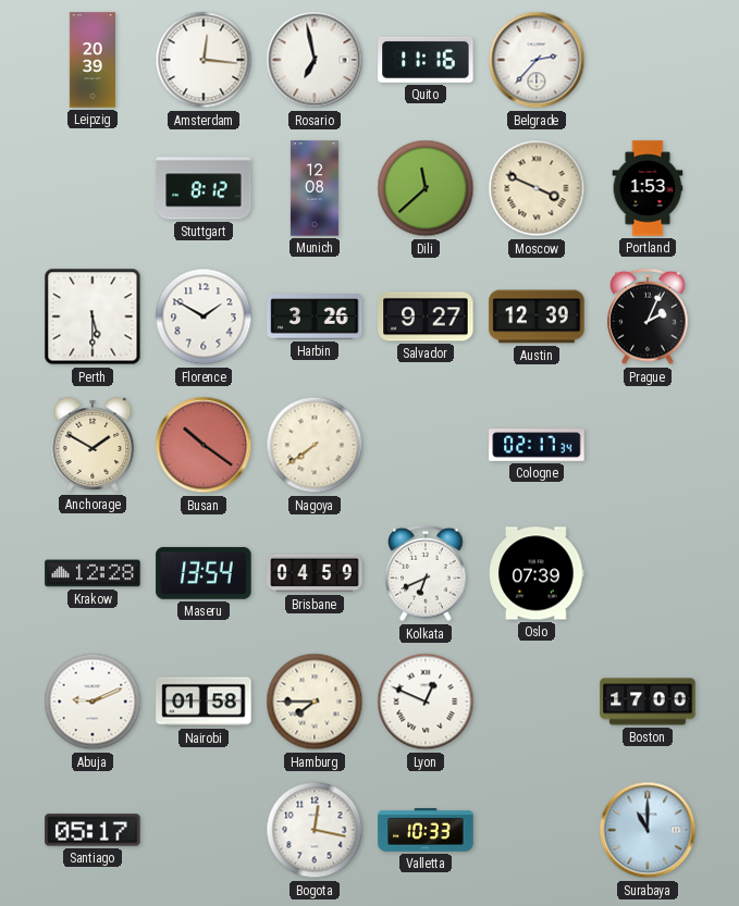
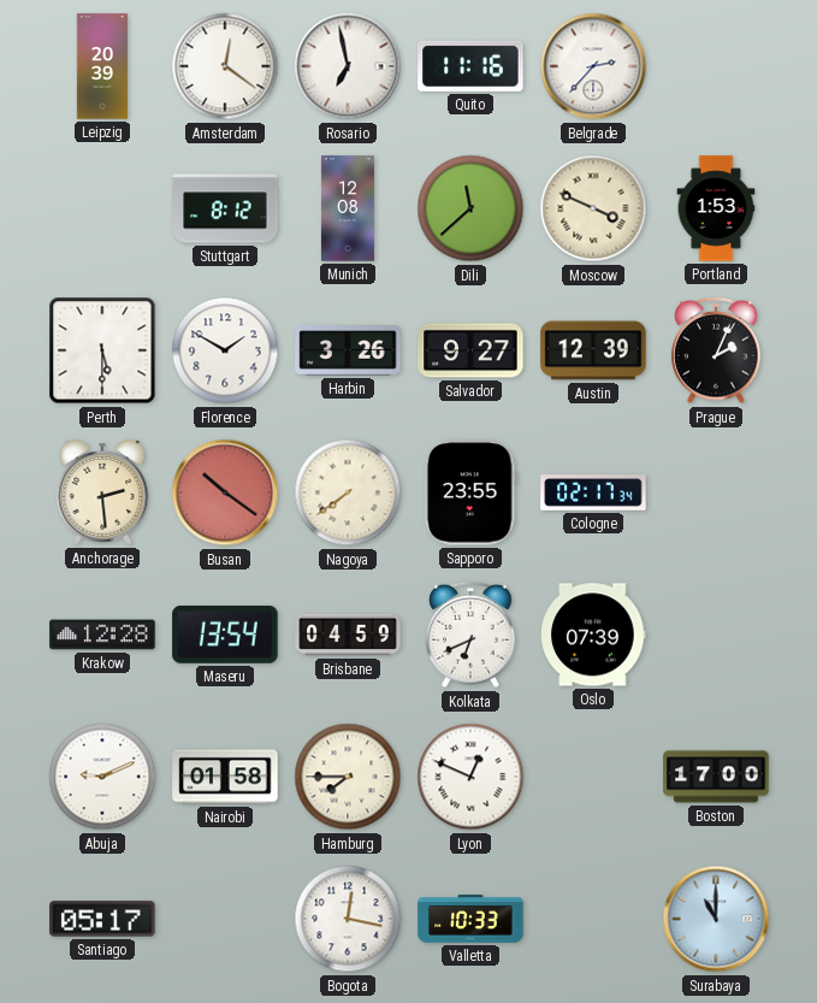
Amsterdam: 12:16 -> 12:21
Anchorage: 1:50 -> 2:29
Sapporo: none -> 23:55
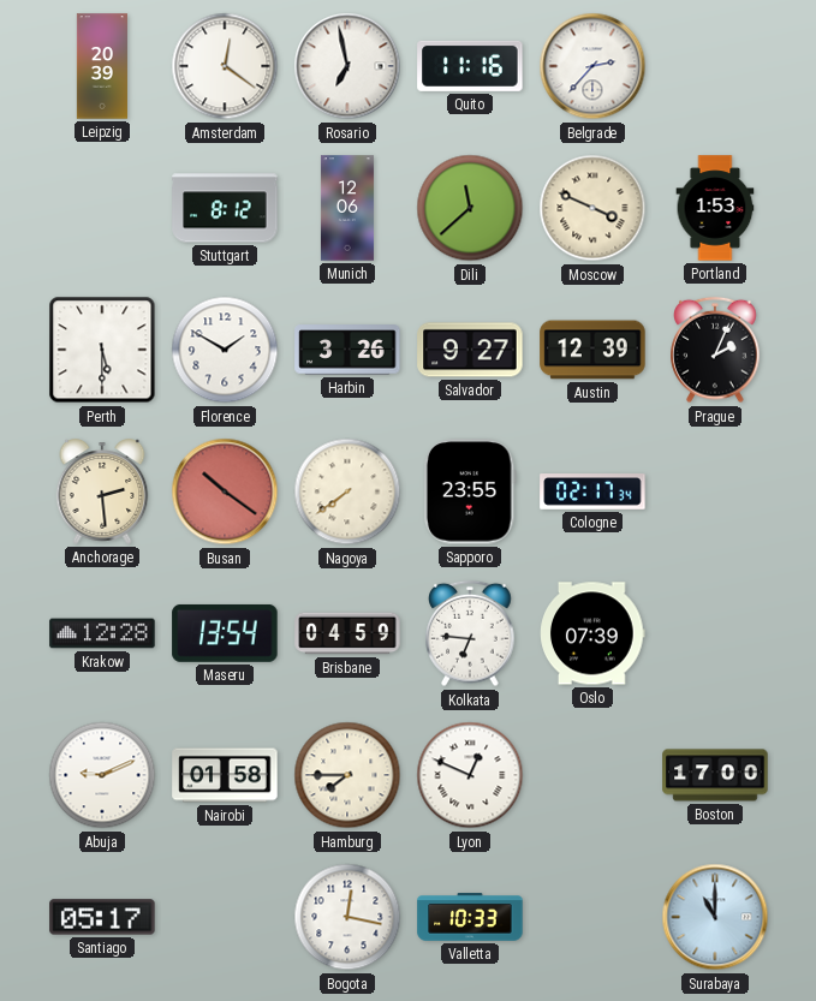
Munich: 12:08 -> 12:06
Kolkata: 6:41 -> 6:46
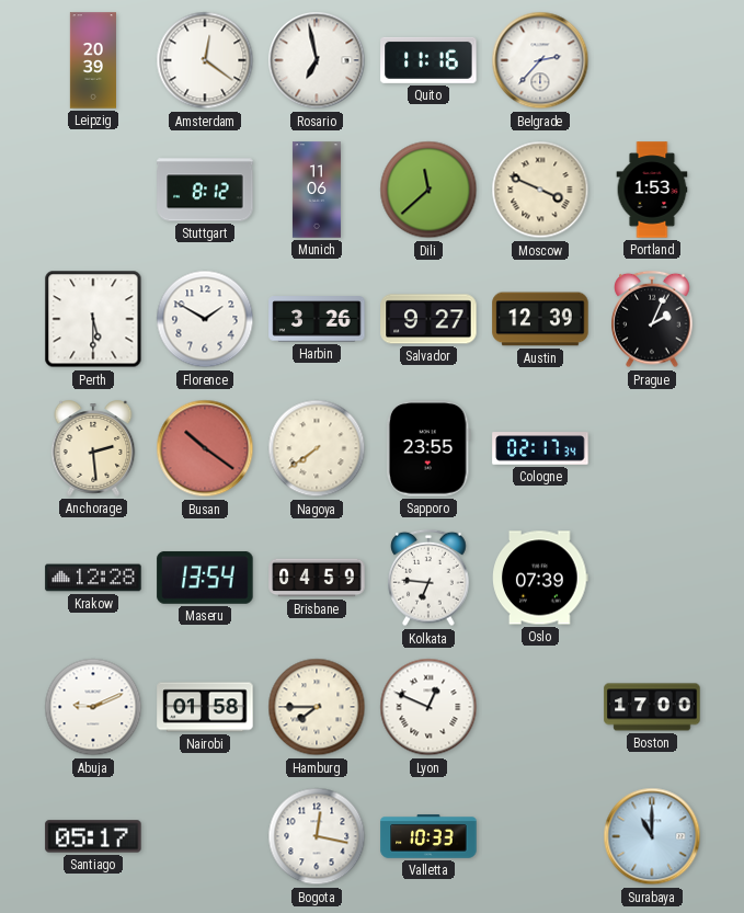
Munich: 12:06 -> 11:06
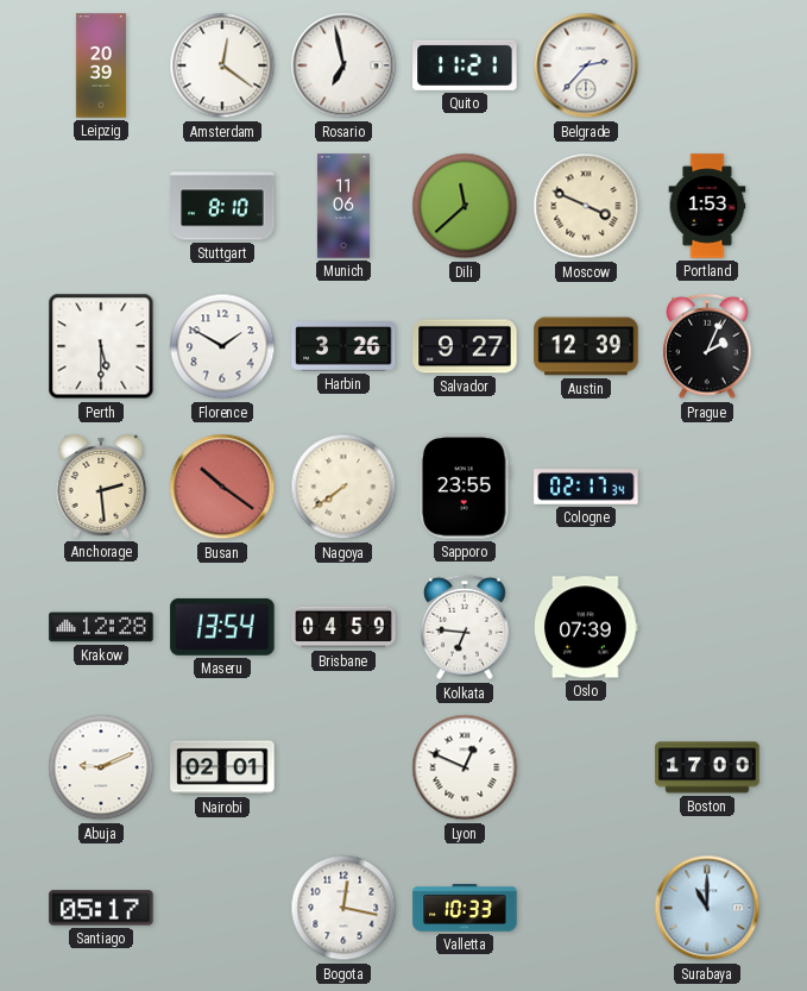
Quito: 11:16 -> 11:21
Stuttgart: 8:12 -> 8:10
Nairobi: 01:58 -> 02:01
Hamburg: 7:45 -> none
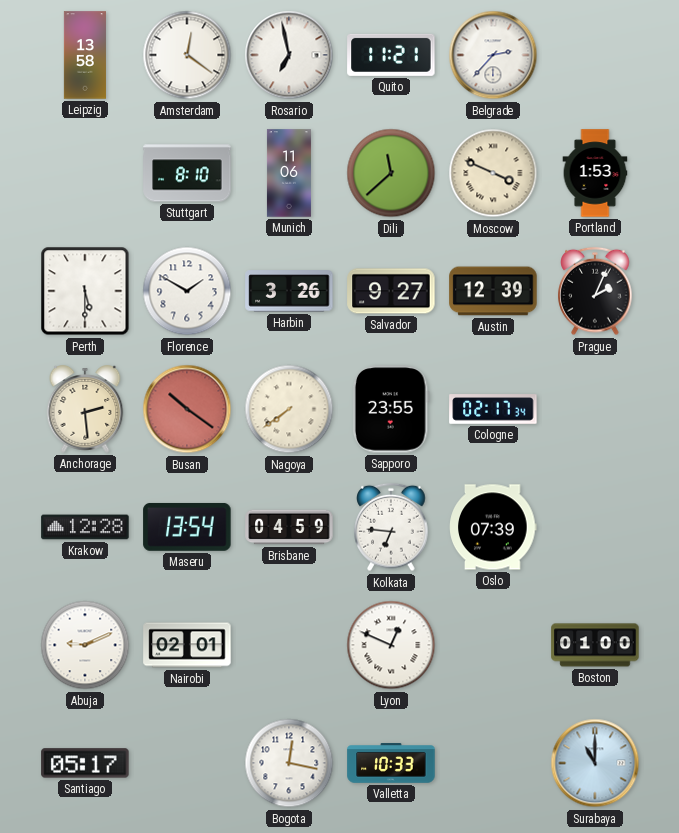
Leipzig: 20:39 -> 13:58
Boston: 17:00 -> 01:00
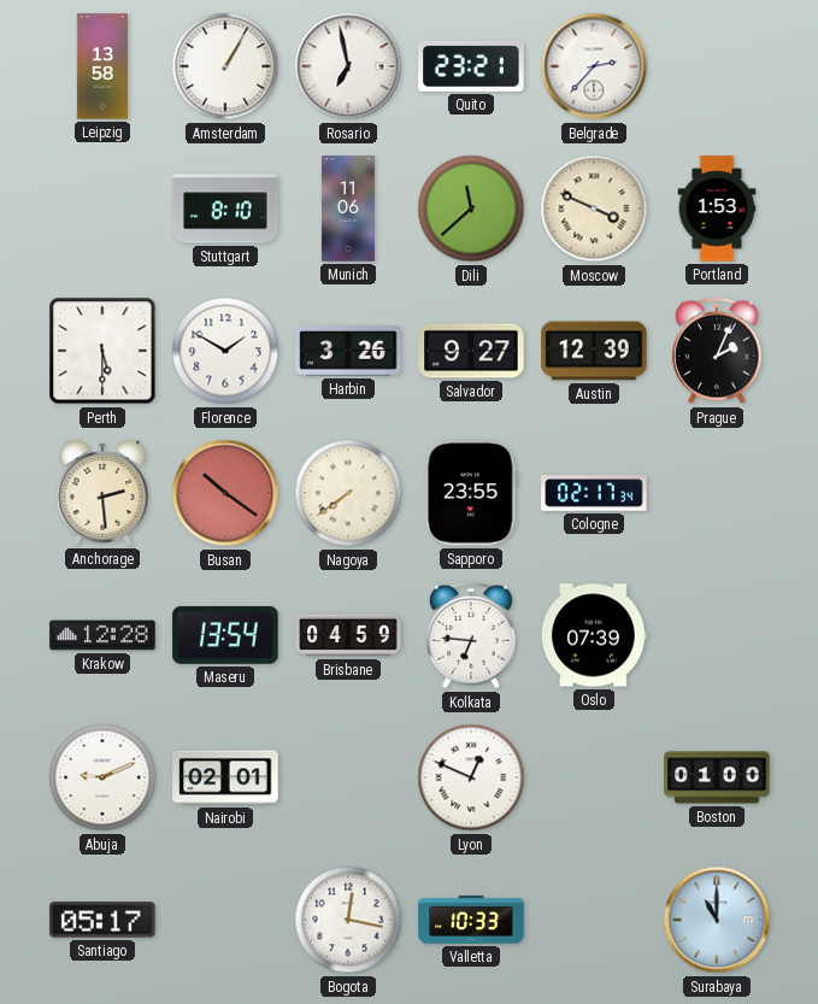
Amsterdam: 12:21 -> 1:05
Quito: 11:21 -> 23:21
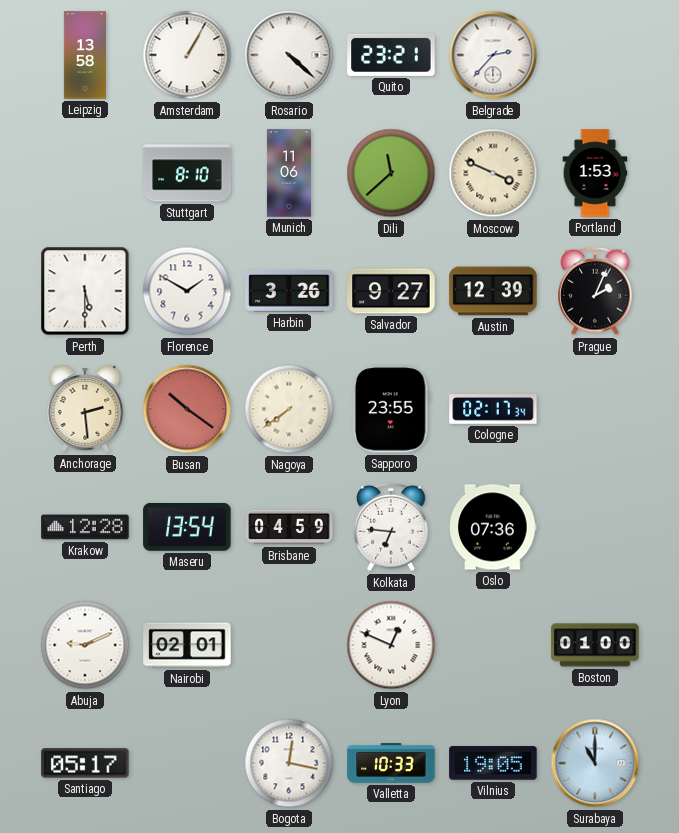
Rosario: 6:58 -> 4:22
Oslo: 07:39 -> 07:36
Vilnius: none -> 19:05
